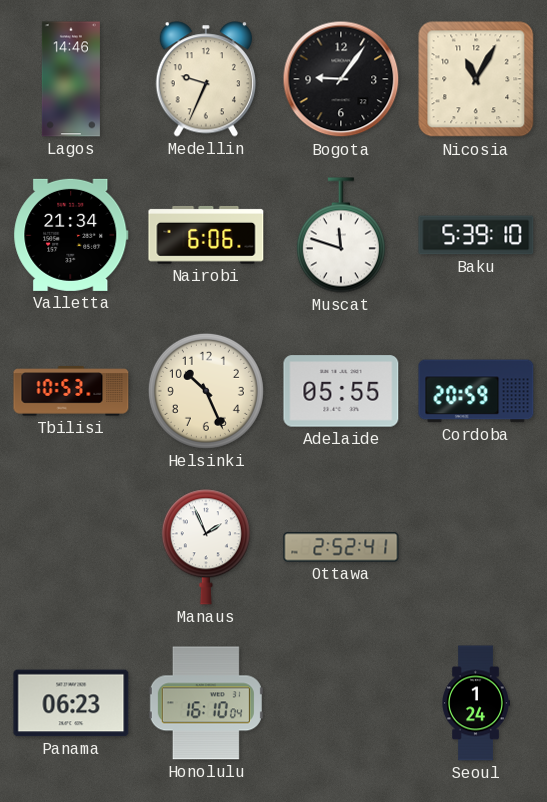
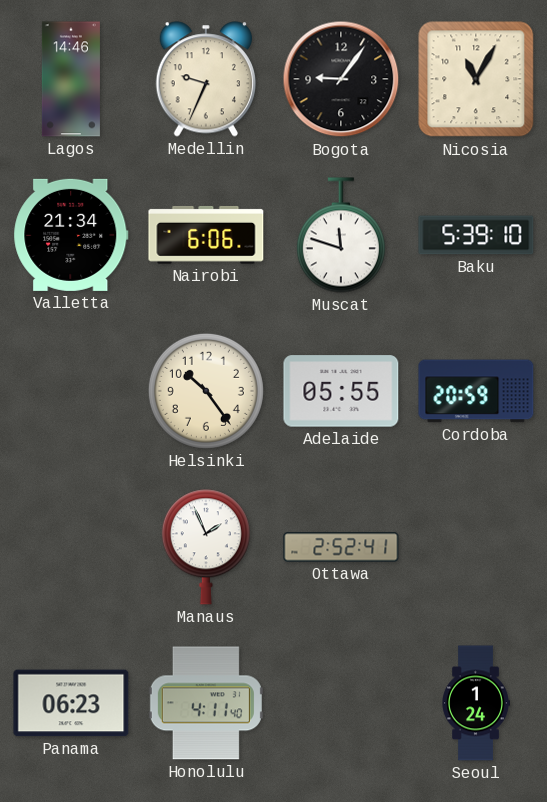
Tbilisi: 10:53 -> none
Helsinki: 10:26 -> 10:24
Honolulu: 16:10 -> 4:11
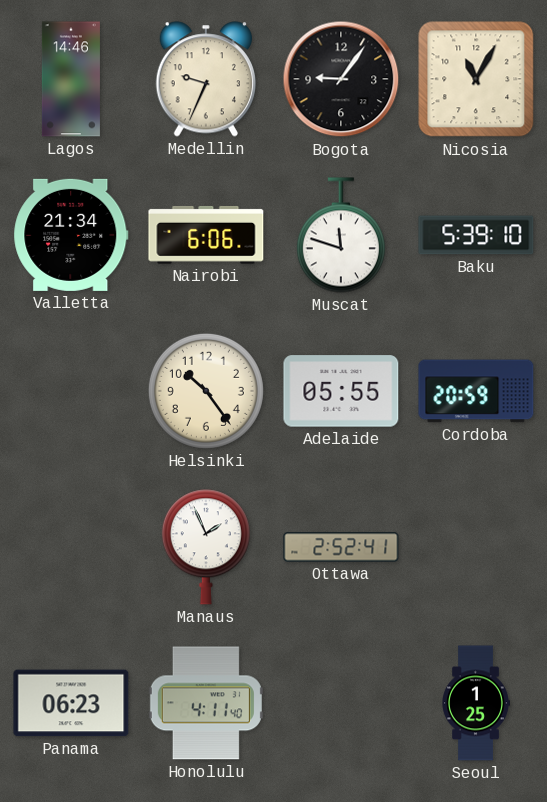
Seoul: 1:24 -> 1:25
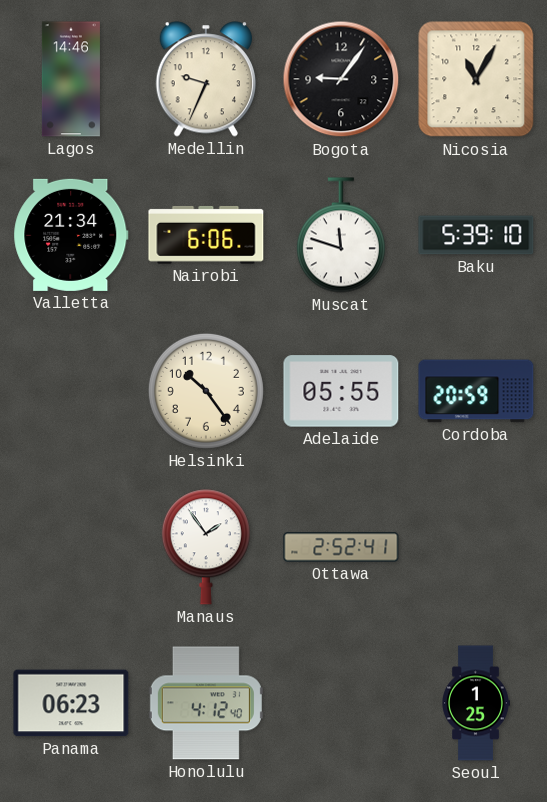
Manaus: 1:56 -> 1:54
Honolulu: 4:11 -> 4:12
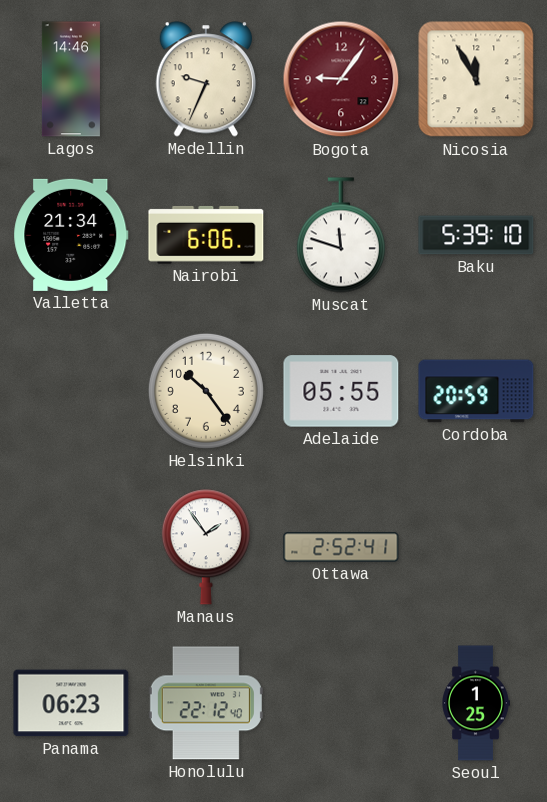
Bogota dial: black -> burgundy
Nicosia: 11:05 -> 11:55
Honolulu: 4:12 -> 22:12
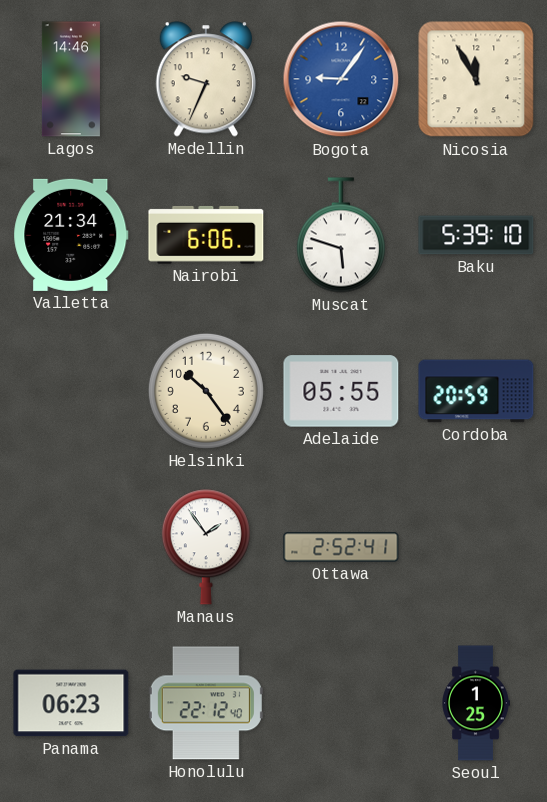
Bogota dial: burgundy -> blue
Muscat: 11:48 -> 5:48
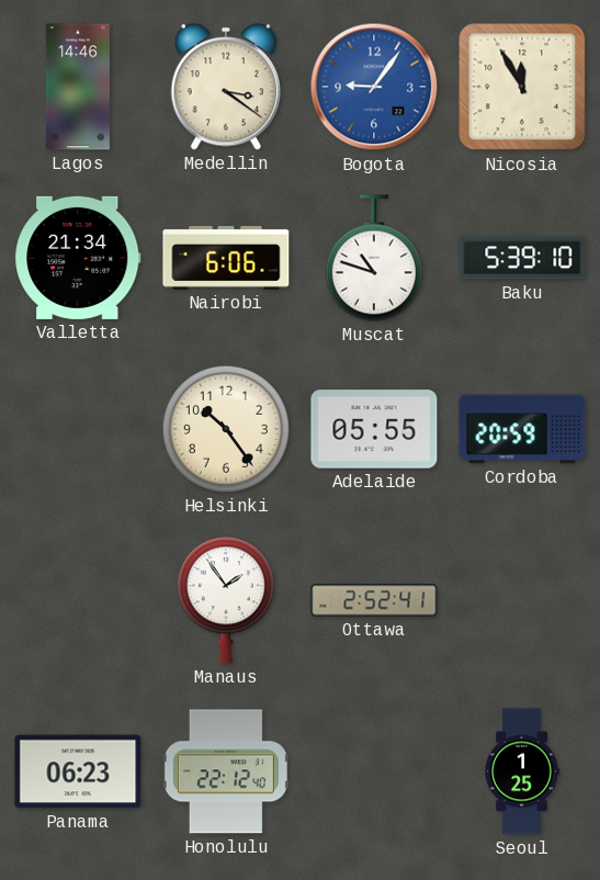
Medellin: 9:34 -> 3:21
Muscat: 5:48 -> 10:48
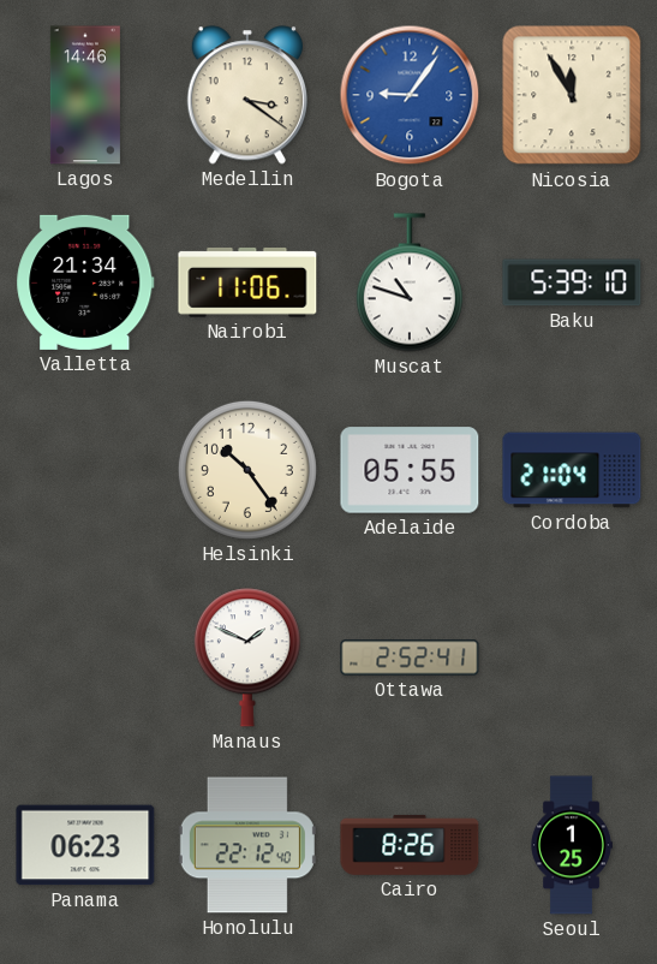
Nairobi: 6:06 -> 11:06
Cordoba: 20:59 -> 21:04
Manaus: 1:54 -> 1:49
Cairo: none -> 8:26
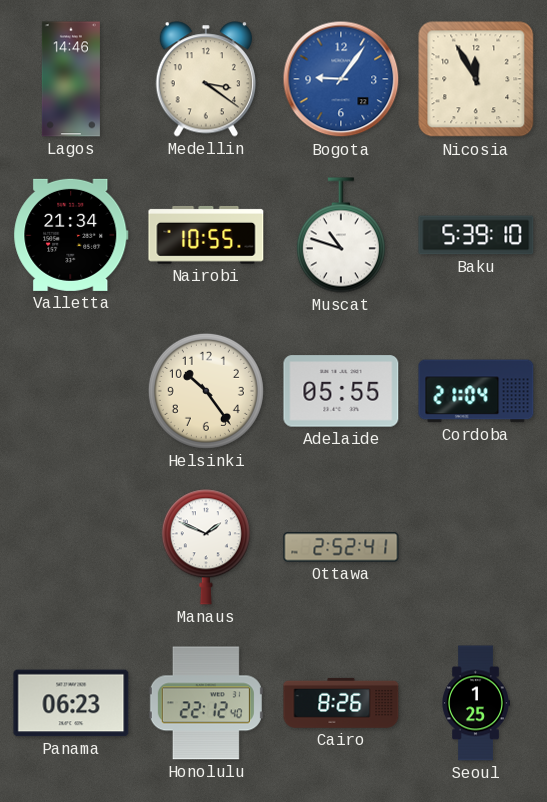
Nairobi: 11:06 -> 10:55
